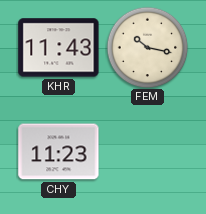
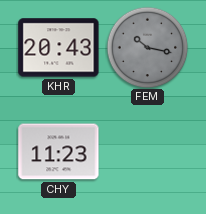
KHR: 11:43 -> 20:43
FEM dial: cream -> grey
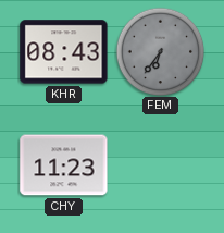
KHR: 20:43 -> 08:43
FEM: 10:17 -> 6:36
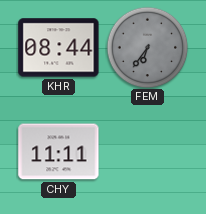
KHR: 08:43 -> 08:44
CHY: 11:23 -> 11:11
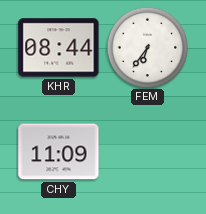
FEM dial: grey -> white
CHY: 11:11 -> 11:09
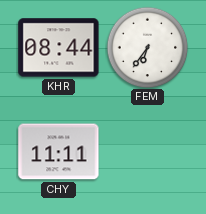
CHY: 11:09 -> 11:11
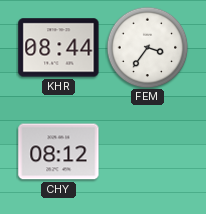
FEM: 6:36 -> 3:36
CHY: 11:11 -> 08:12
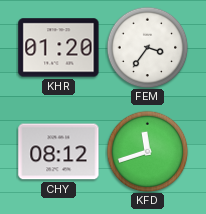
KHR: 08:44 -> 01:20
KFD: none -> 11:42
